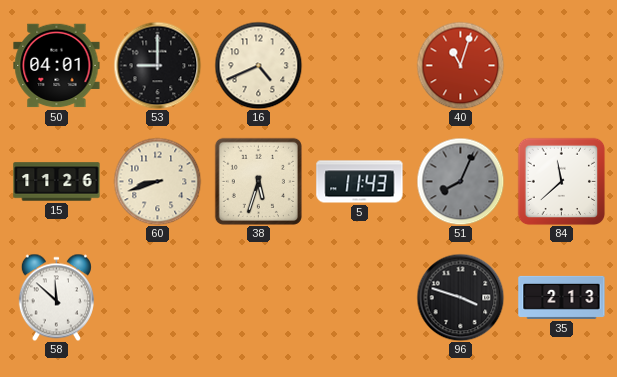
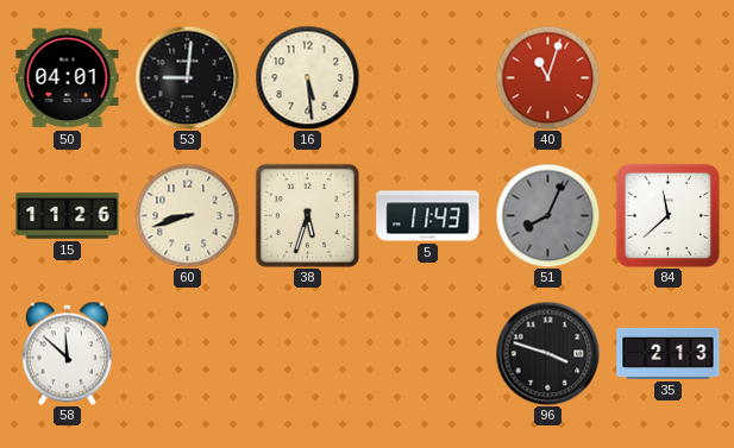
53: 9:00 -> 9:01
16: 4:41 -> 5:29
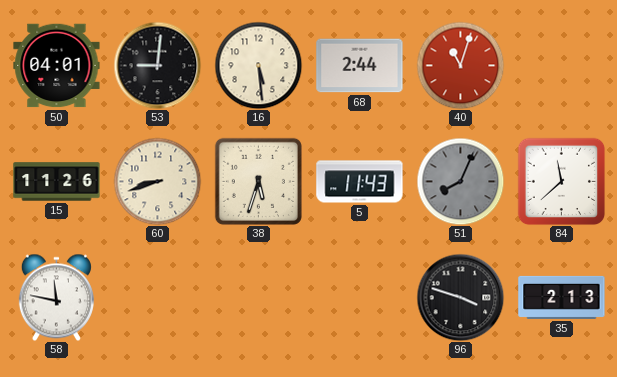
68: none -> 2:44
58: 11:52 -> 11:47
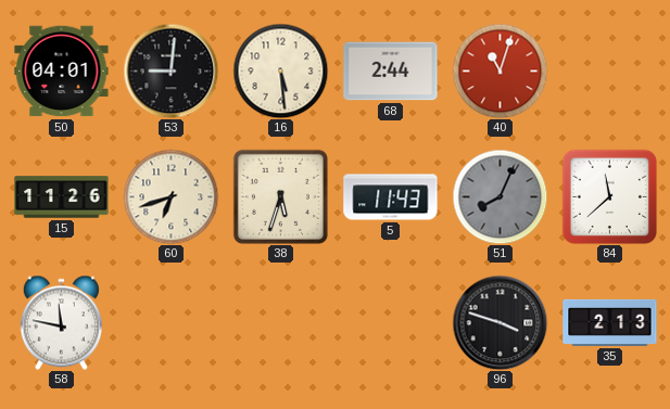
60: 8:42 -> 6:42
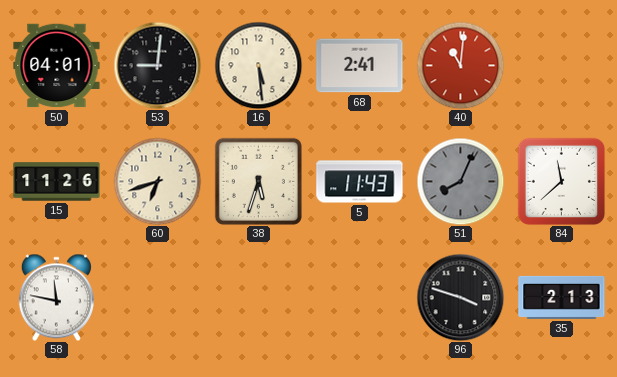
68: 2:44 -> 2:41
40: 11:03 -> 11:01
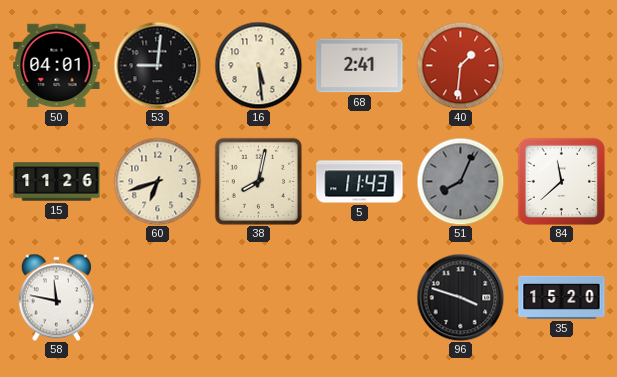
40: 11:01 -> 1:31
38: 5:33 -> 8:02
35: 2:13 -> 15:20
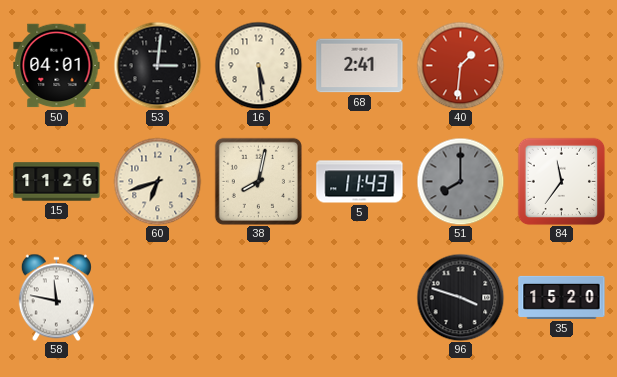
53: 9:01 -> 3:01
51: 8:04 -> 8:00
84: 11:38 -> 11:36
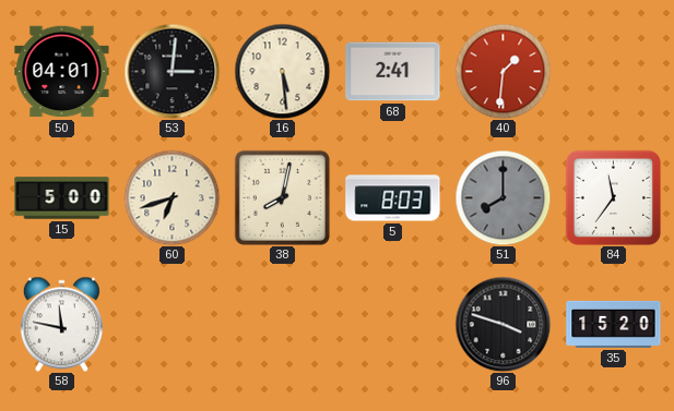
15: 11:26 -> 5:00
5: 11:43 -> 8:03
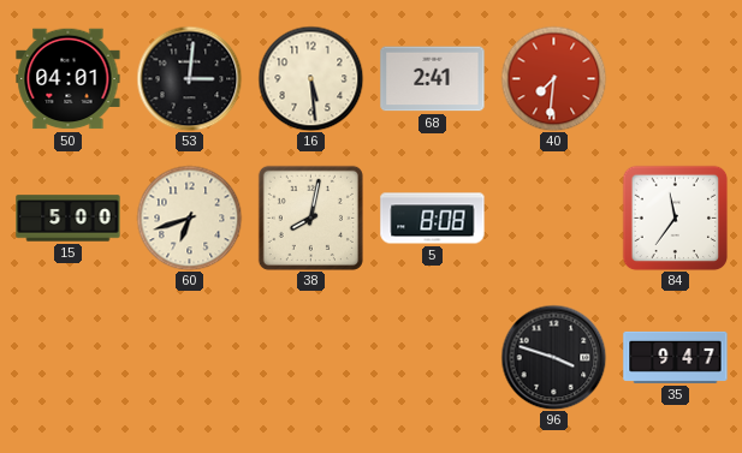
40: 1:31 -> 7:31
5: 8:03 -> 8:08
51: 8:00 -> none
58: 11:47 -> none
35: 15:20 -> 9:47
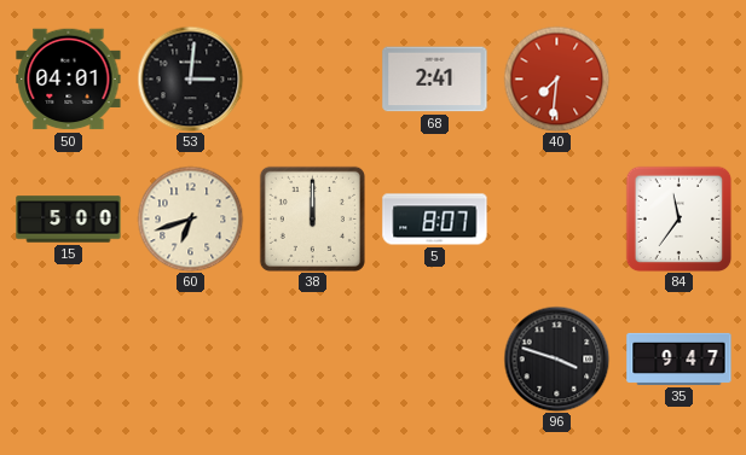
16: 5:29 -> none
38: 8:02 -> 12:00
5: 8:08 -> 8:07
